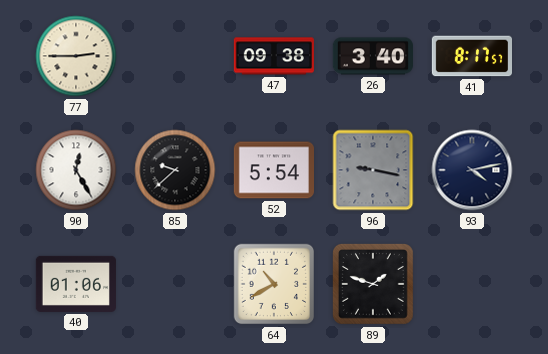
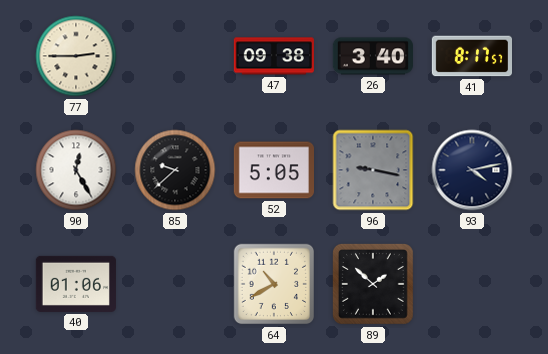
52: 5:54 -> 5:05
89: 1:48 -> 1:52
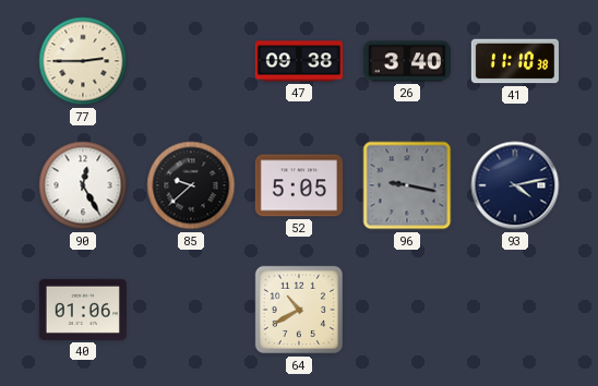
41: 8:17 -> 11:10
89: 1:52 -> none
